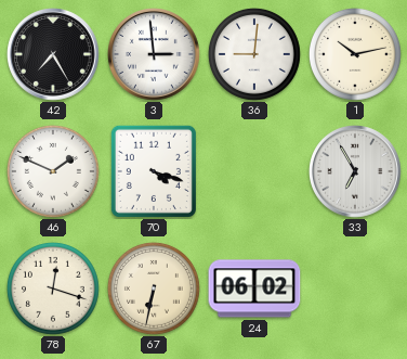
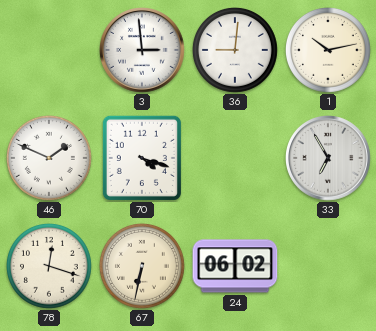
42: 7:25 -> none
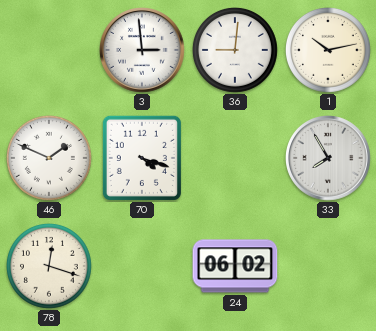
33: 6:55 -> 7:55
67: 6:32 -> none
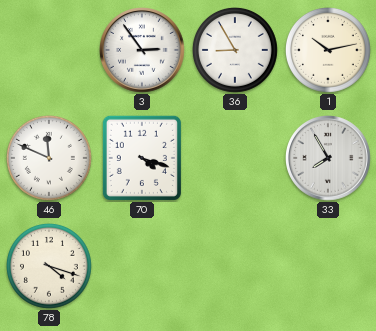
3: 2:59 -> 2:54
36: 9:01 -> 8:55
46: 1:49 -> 11:49
78: 12:18 -> 4:18
24: 06:02 -> none
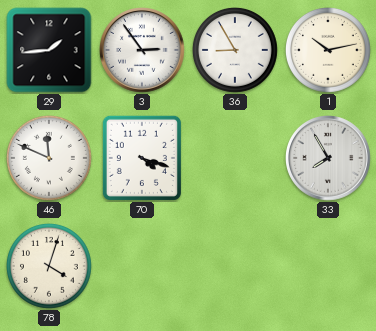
29: none -> 1:44
78: 4:18 -> 4:03
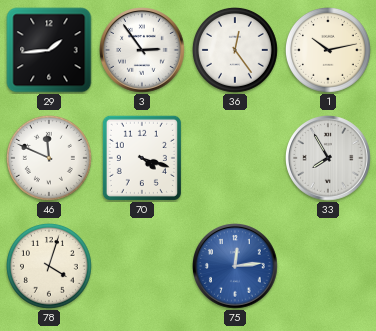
36: 8:55 -> 12:24
75: none -> 12:14
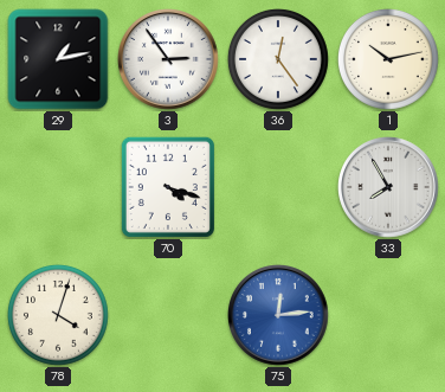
29: 1:44 -> 1:13
46: 11:49 -> none
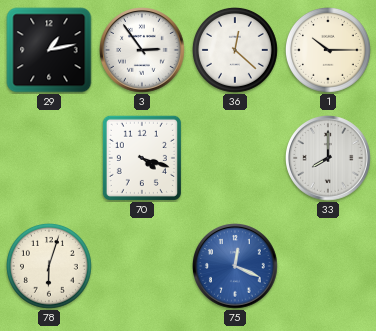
36: 12:24 -> 12:22
1: 10:13 -> 10:15
33: 7:55 -> 8:00
78: 4:03 -> 6:03
75: 12:14 -> 12:19
